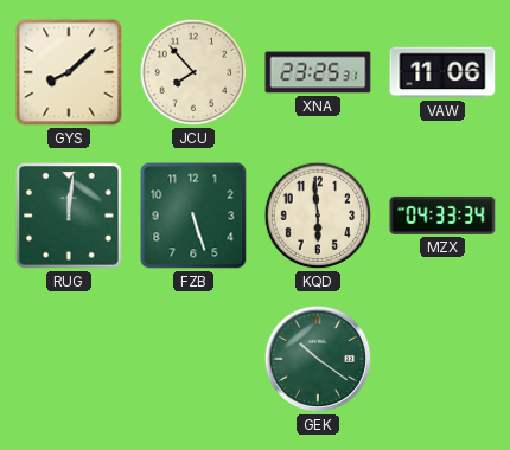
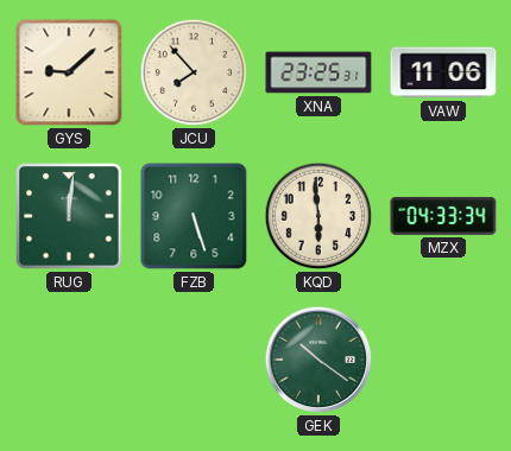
GYS: 8:08 -> 9:08
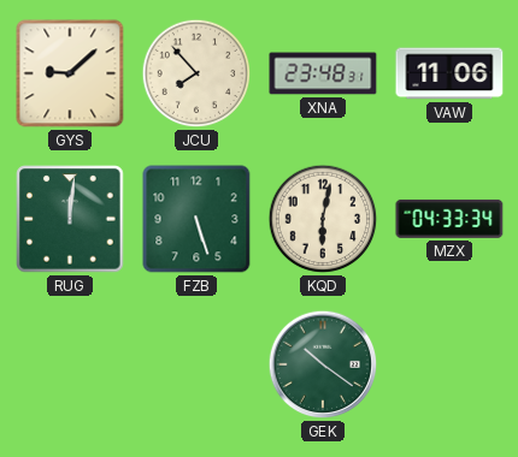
XNA: 23:25 -> 23:48
KQD: 5:59 -> 6:02
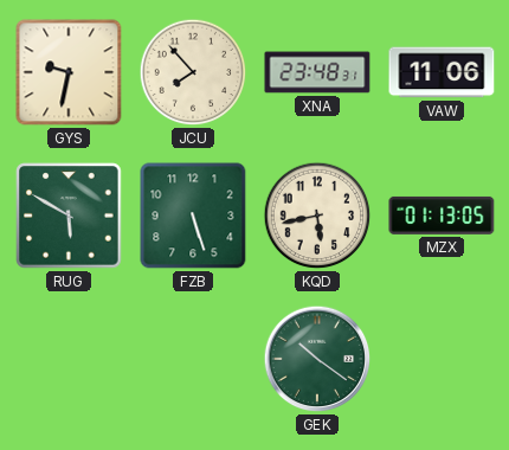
GYS: 9:08 -> 9:32
RUG: 12:01 -> 5:50
KQD: 6:02 -> 5:43
MZX: 04:33 -> 01:13
